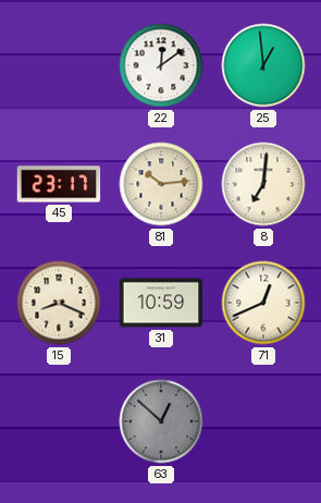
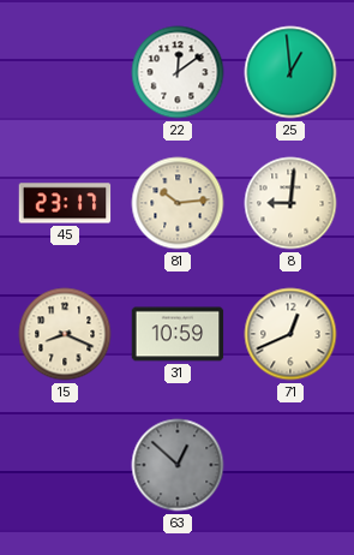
8: 7:01 -> 9:01
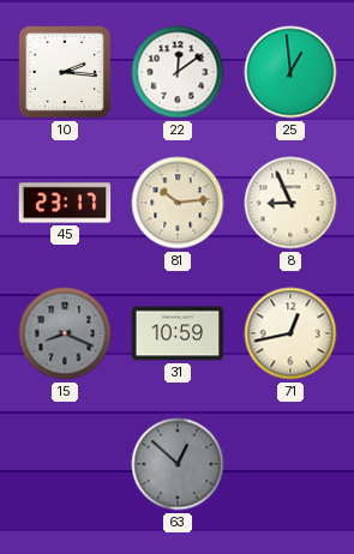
10: none -> 2:16
8: 9:01 -> 8:56
15 dial: cream -> grey
71: 12:41 -> 12:43
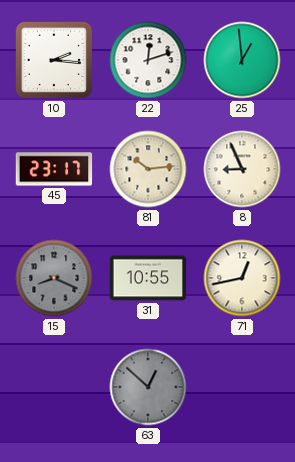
22: 12:09 -> 12:12
31: 10:59 -> 10:55
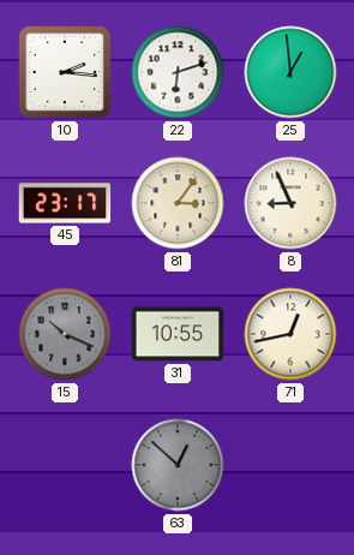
22: 12:12 -> 6:12
81: 10:14 -> 3:06
15: 8:19 -> 10:19
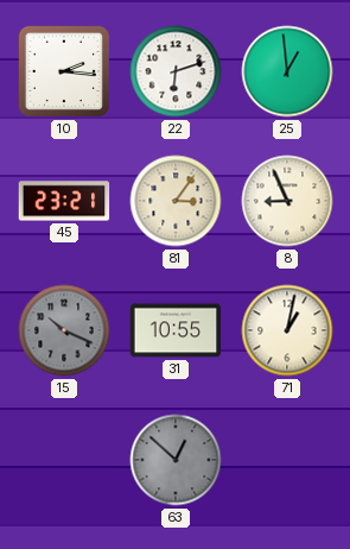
45: 23:17 -> 23:21
71: 12:43 -> 1:02
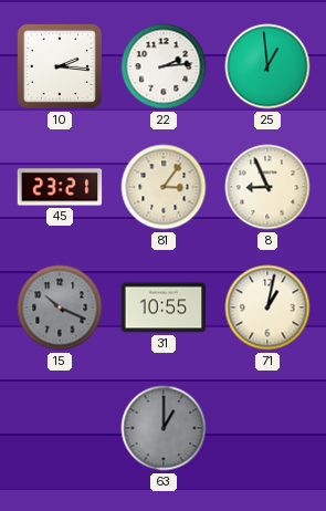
22: 6:12 -> 2:14
63: 12:52 -> 1:00
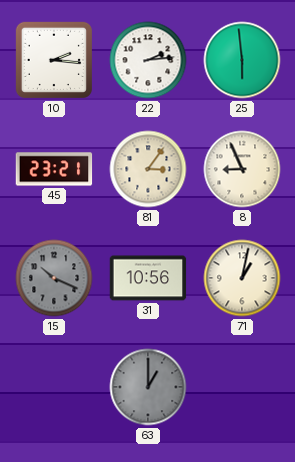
25: 12:59 -> 5:59
31: 10:55 -> 10:56
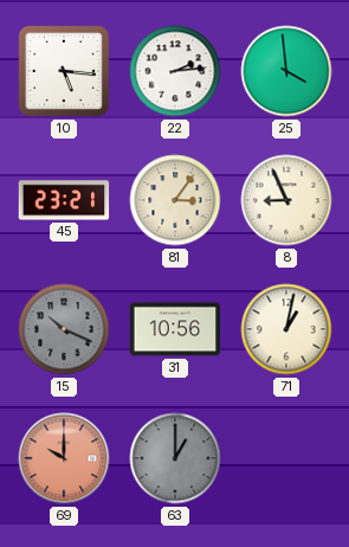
10: 2:16 -> 5:16
25: 5:59 -> 3:59
69: none -> 10:00
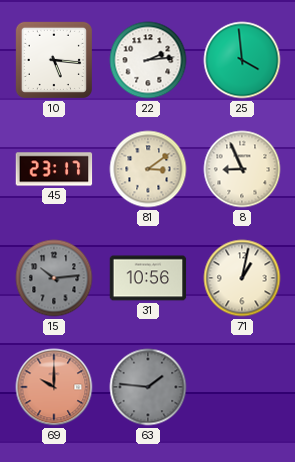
45: 23:21 -> 23:17
81: 3:06 -> 3:09
15: 10:19 -> 10:14
63: 1:00 -> 1:46
